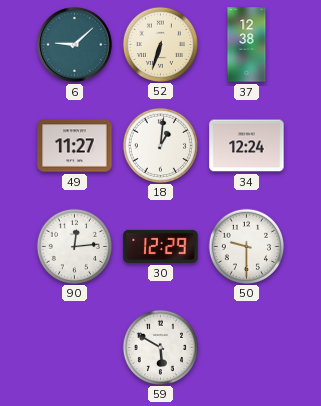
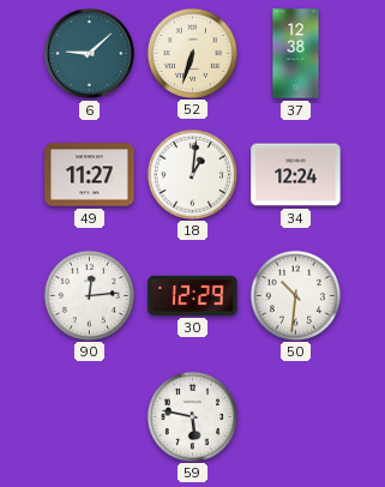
50: 9:30 -> 10:31
59: 5:50 -> 5:47
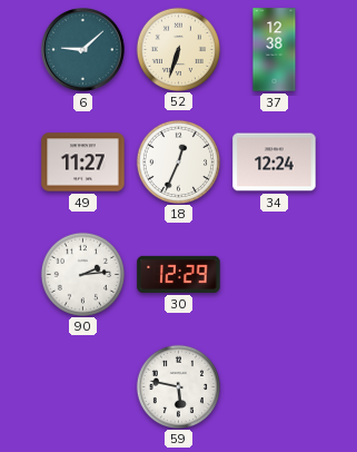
18: 1:01 -> 12:34
90: 12:14 -> 2:14
50: 10:31 -> none
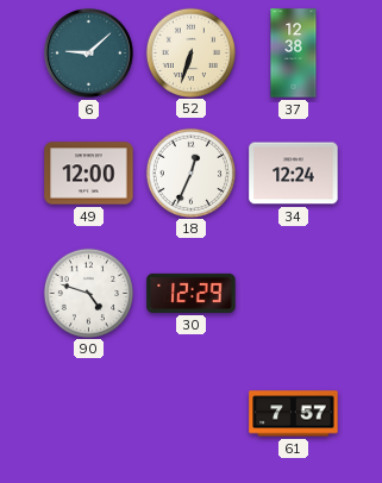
49: 11:27 -> 12:00
90: 2:14 -> 4:48
59: 5:47 -> none
61: none -> 7:57
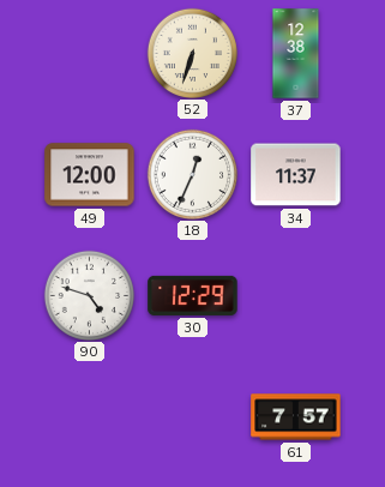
6: 9:08 -> none
34: 12:24 -> 11:37
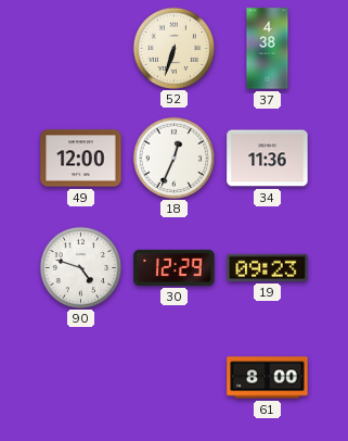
37: 12:38 -> 4:38
34: 11:37 -> 11:36
19: none -> 09:23
61: 7:57 -> 8:00
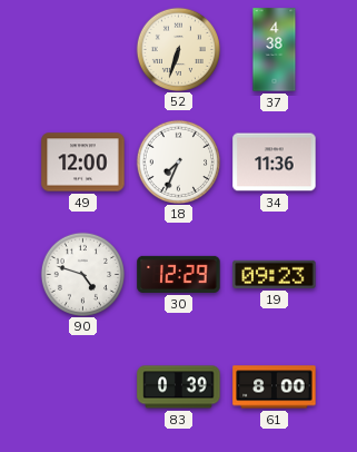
18: 12:34 -> 7:34
83: none -> 0:39
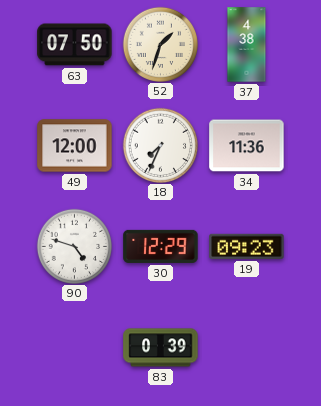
63: none -> 07:50
52: 6:33 -> 1:33
61: 8:00 -> none
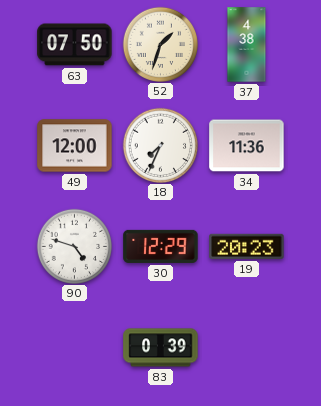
19: 09:23 -> 20:23
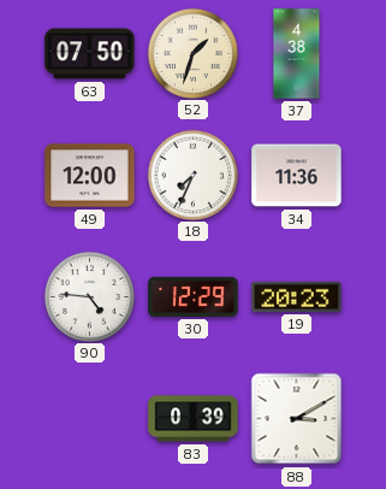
90: 4:48 -> 4:46
88: none -> 3:10
